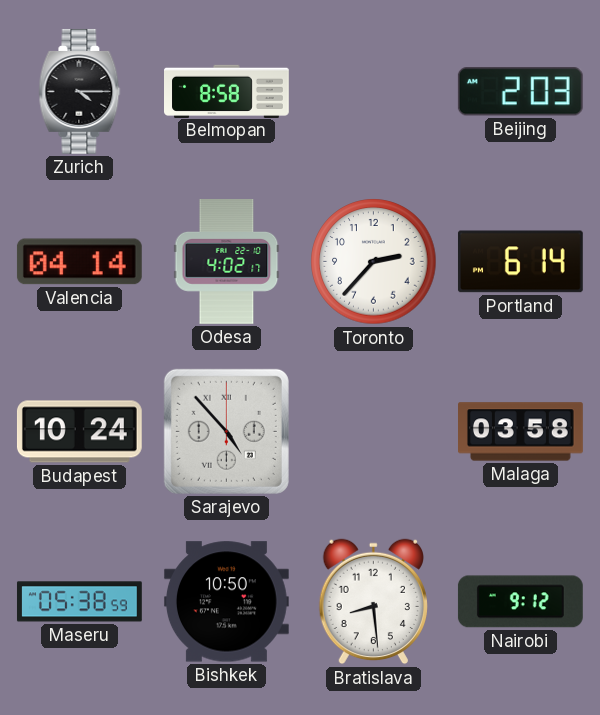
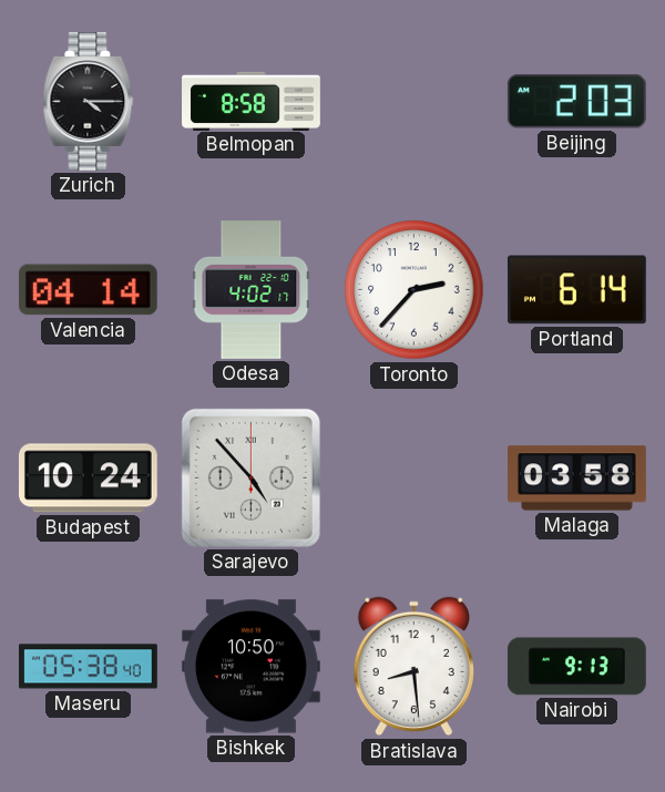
Maseru: 05:38:59 -> 05:38:40
Nairobi: 9:12 -> 9:13
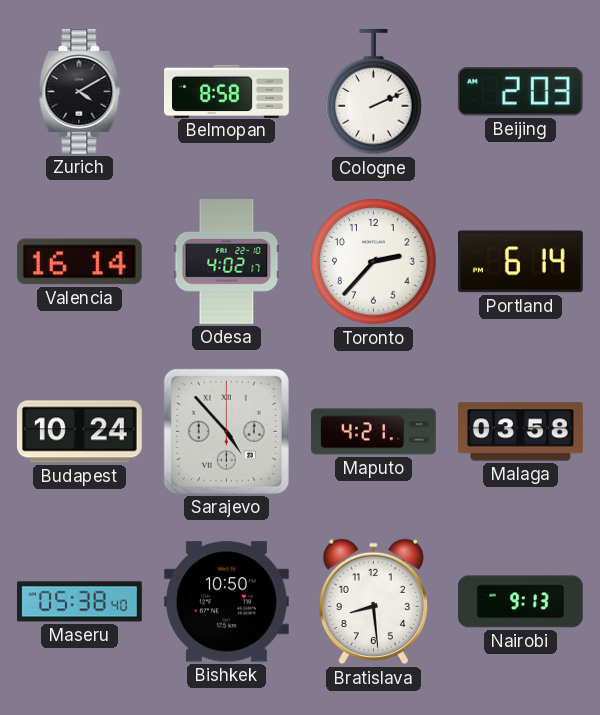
Zurich: 4:15 -> 4:10
Cologne: none -> 2:11
Valencia: 04:14 -> 16:14
Maputo: none -> 4:21
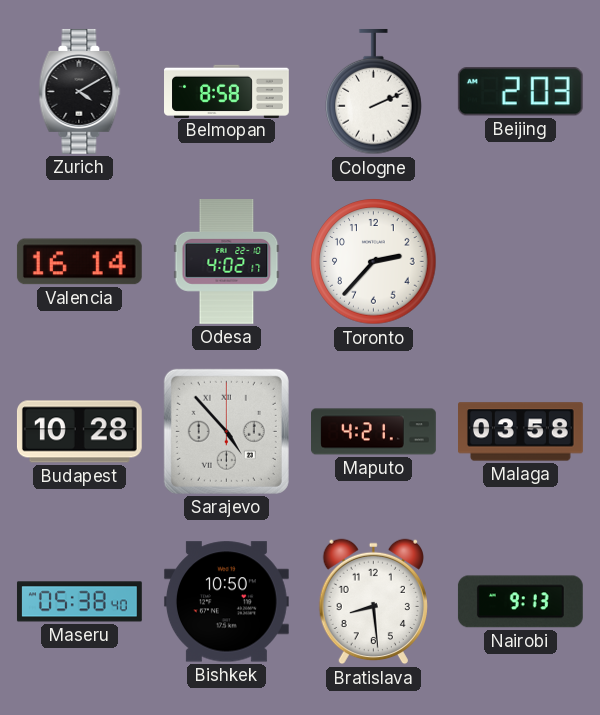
Portland: 6:14 -> none
Budapest: 10:24 -> 10:28
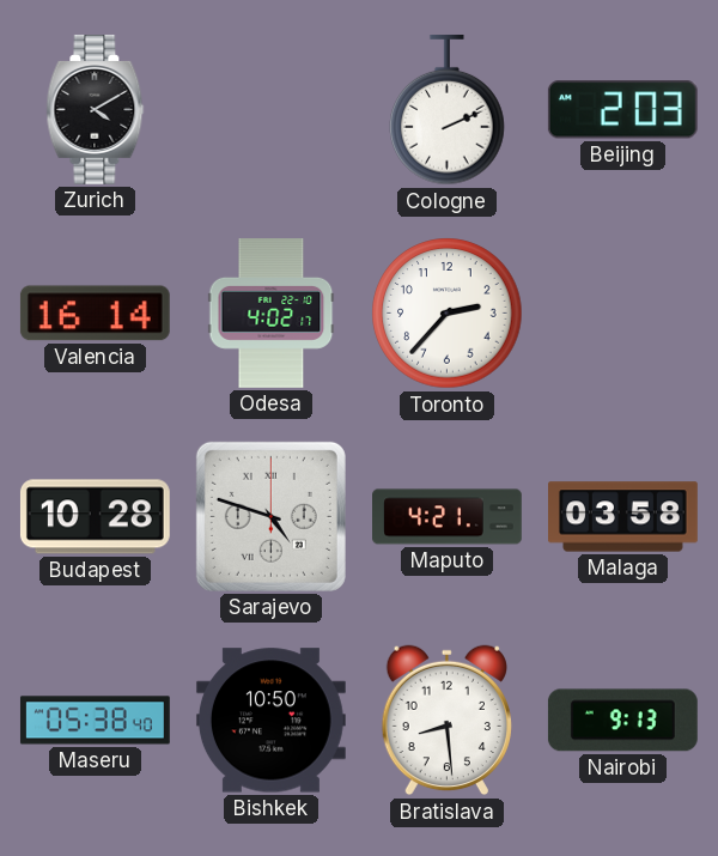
Belmopan: 8:58 -> none
Sarajevo: 4:53 -> 4:48
